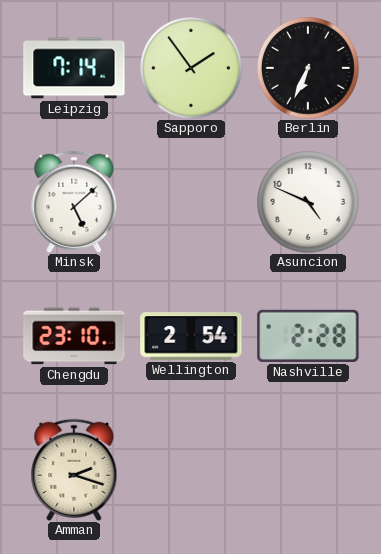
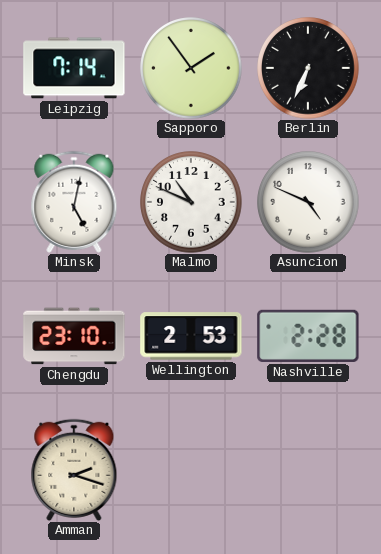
Minsk: 5:08 -> 5:02
Malmo: none -> 10:49
Wellington: 2:54 -> 2:53
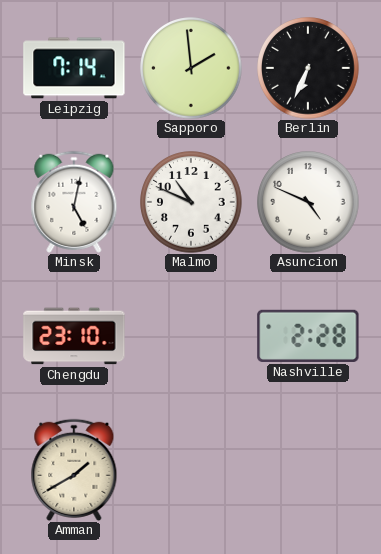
Sapporo: 1:54 -> 1:59
Wellington: 2:53 -> none
Amman: 2:18 -> 1:40
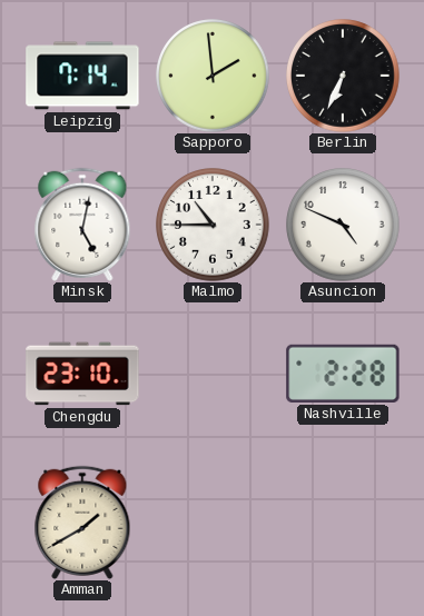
Malmo: 10:49 -> 10:45
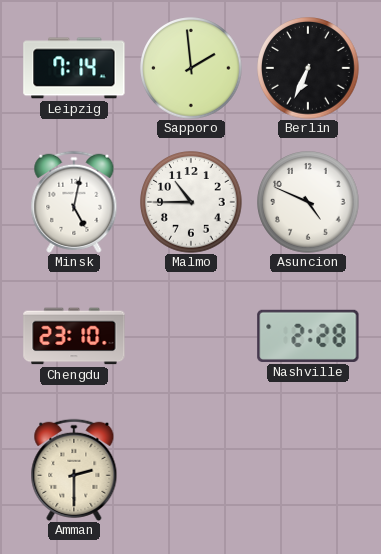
Amman: 1:40 -> 2:30
